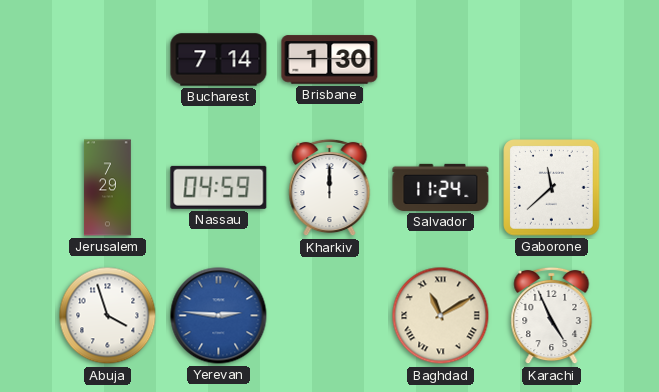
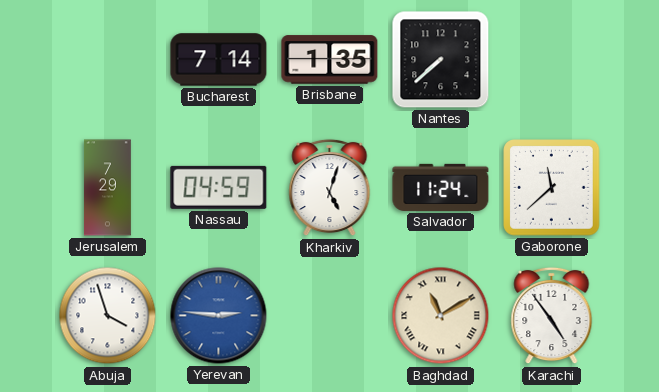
Brisbane: 1:30 -> 1:35
Nantes: none -> 7:38
Kharkiv: 12:00 -> 5:03
Karachi: 4:56 -> 4:54
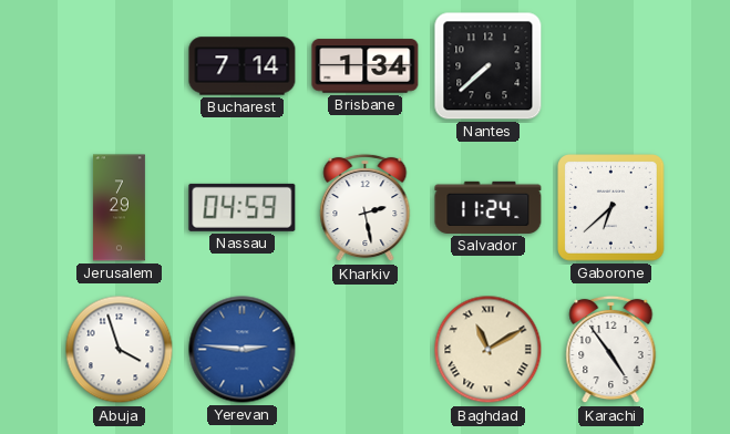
Brisbane: 1:35 -> 1:34
Kharkiv: 5:03 -> 2:28
Gaborone: 11:38 -> 6:38
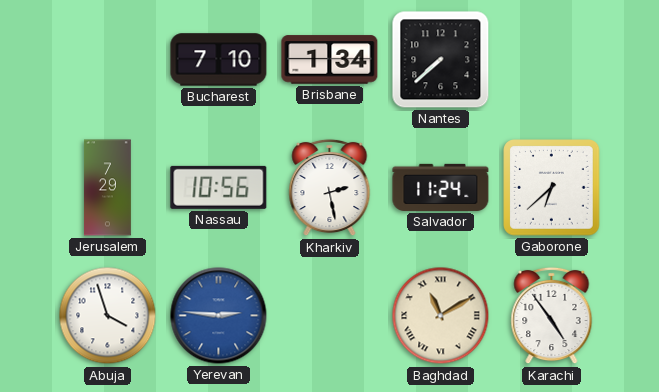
Bucharest: 7:14 -> 7:10
Nassau: 04:59 -> 10:56
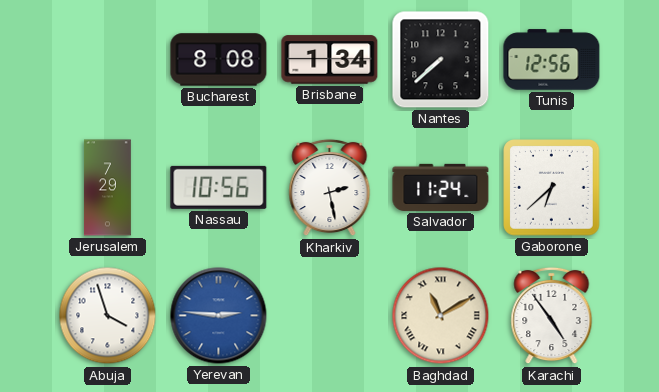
Bucharest: 7:10 -> 8:08
Tunis: none -> 12:56
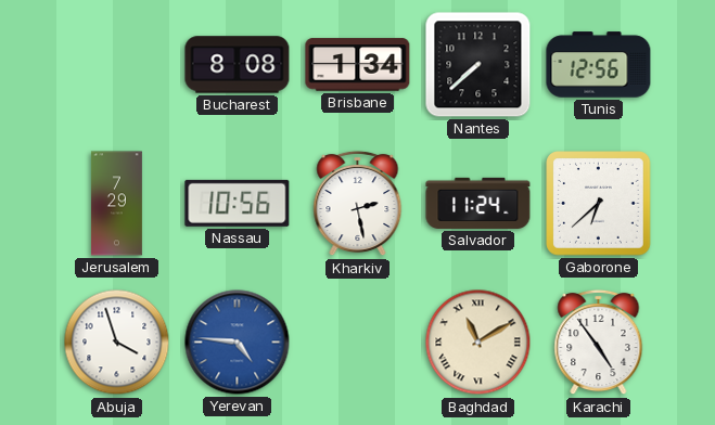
Yerevan: 2:46 -> 4:46
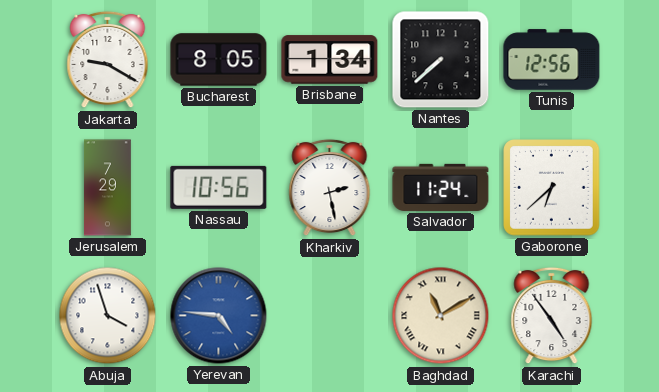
Jakarta: none -> 9:20
Bucharest: 8:08 -> 8:05
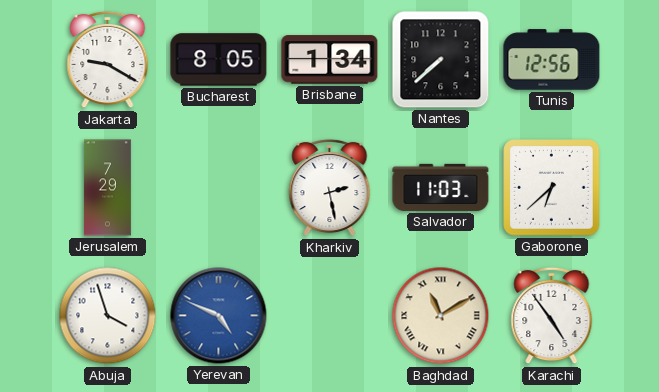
Nassau: 10:56 -> none
Salvador: 11:24 -> 11:03
Yerevan: 4:46 -> 4:49
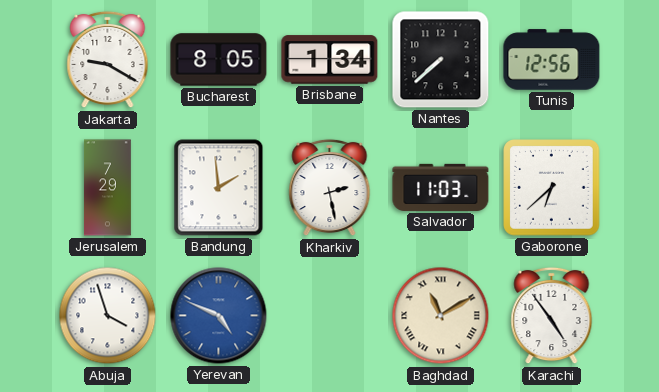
Bandung: none -> 1:59
